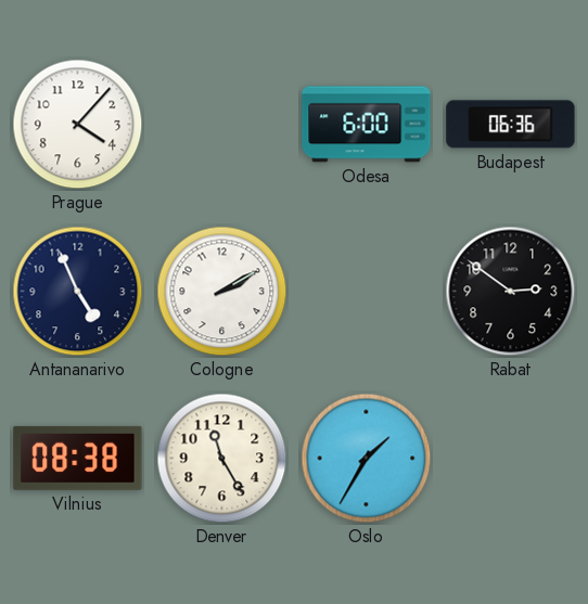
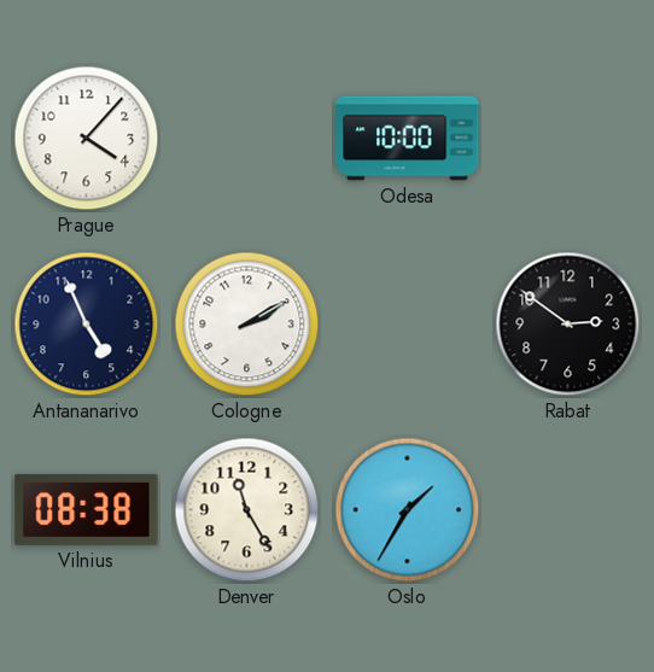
Odesa: 6:00 -> 10:00
Budapest: 06:36 -> none
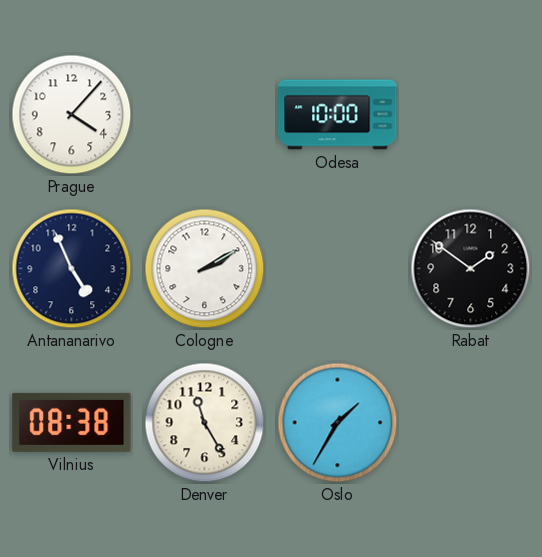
Rabat: 2:51 -> 1:51
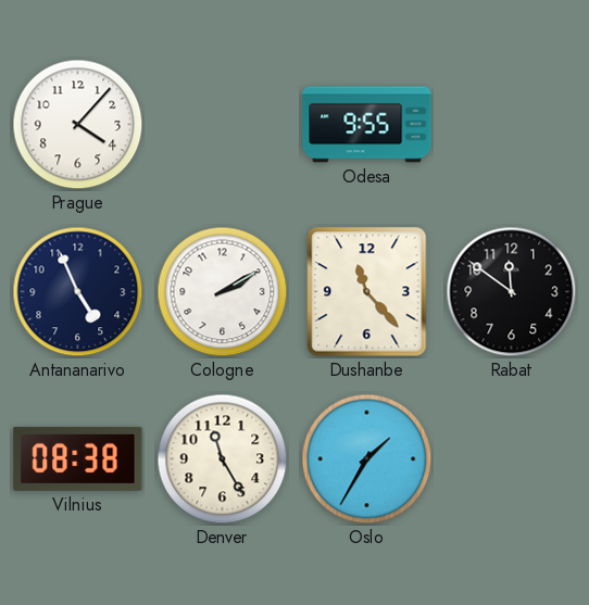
Odesa: 10:00 -> 9:55
Dushanbe: none -> 11:23
Rabat: 1:51 -> 11:51
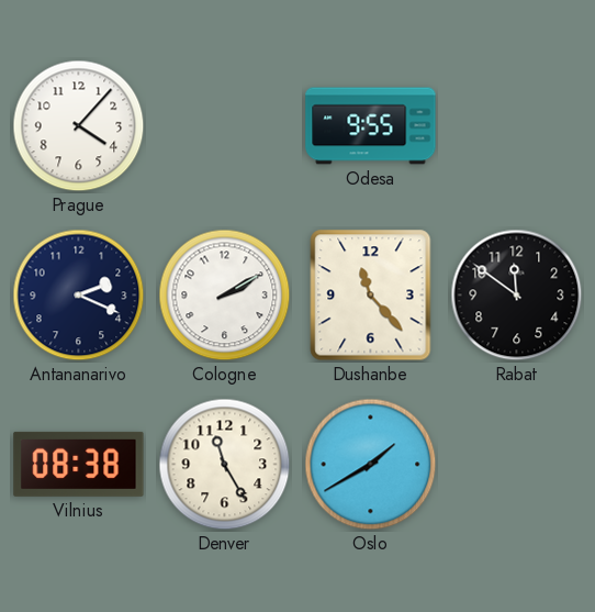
Antananarivo: 4:56 -> 2:19
Oslo: 1:35 -> 1:40
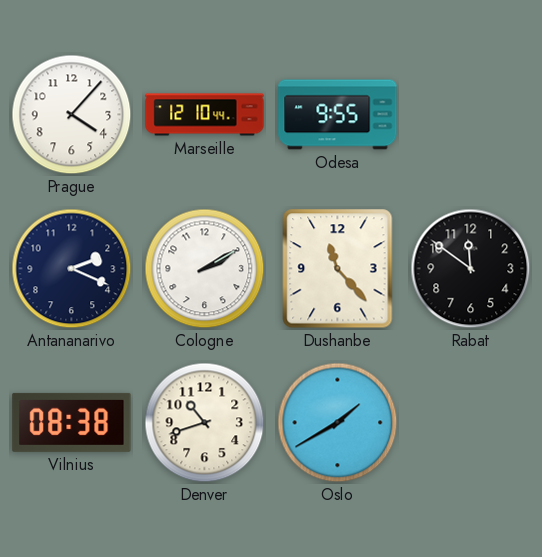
Marseille: none -> 12:10
Denver: 11:25 -> 10:42
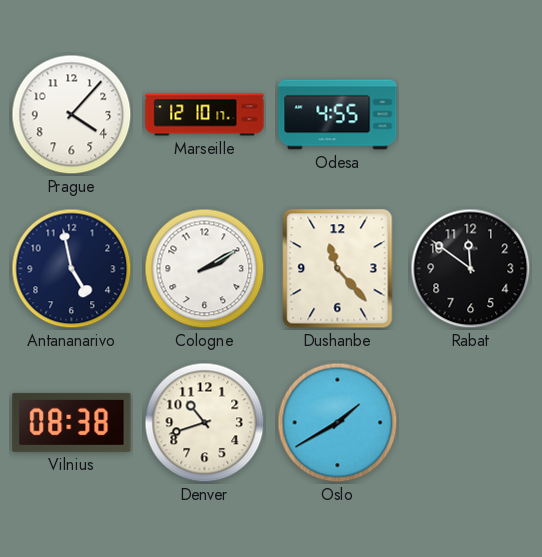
Marseille: 12:10:44 -> 12:10:17
Odesa: 9:55 -> 4:55
Antananarivo: 2:19 -> 4:58
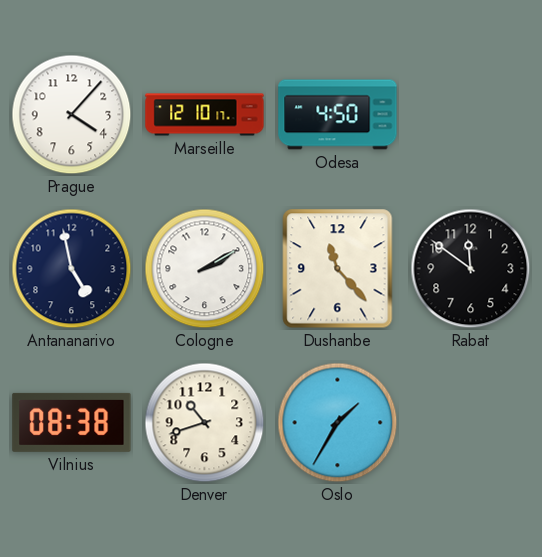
Odesa: 4:55 -> 4:50
Oslo: 1:40 -> 1:35
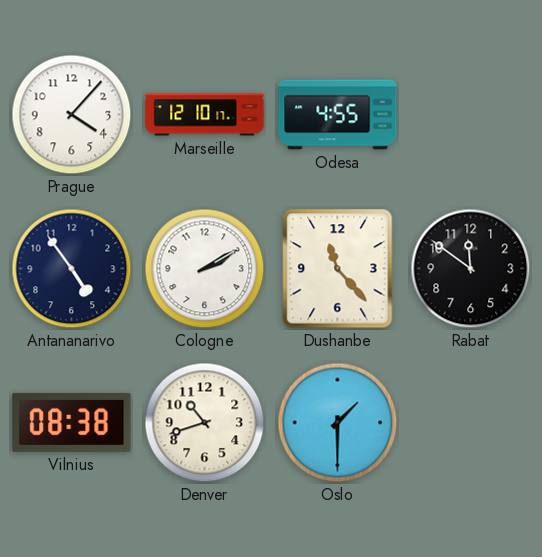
Odesa: 4:50 -> 4:55
Antananarivo: 4:58 -> 4:54
Oslo: 1:35 -> 1:30
